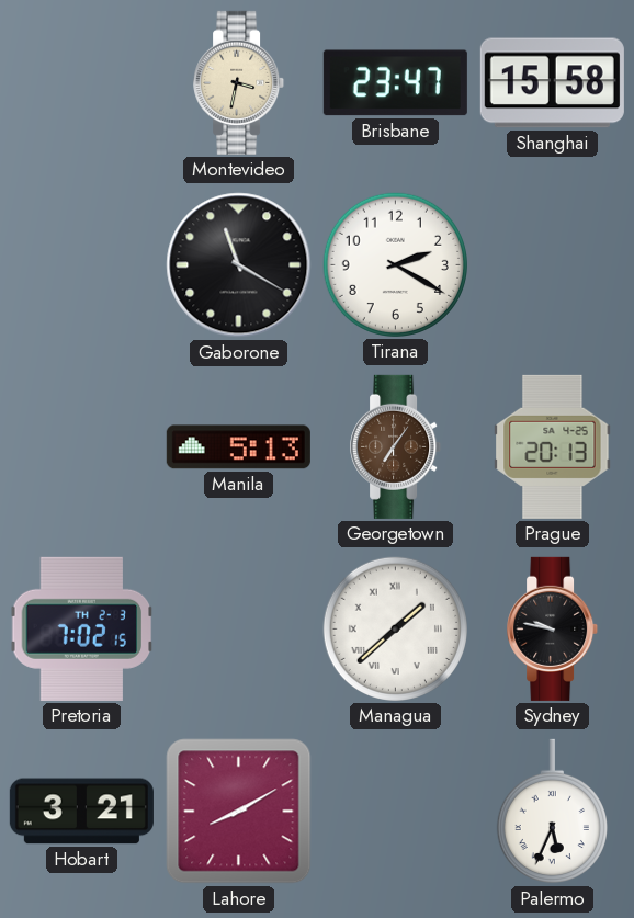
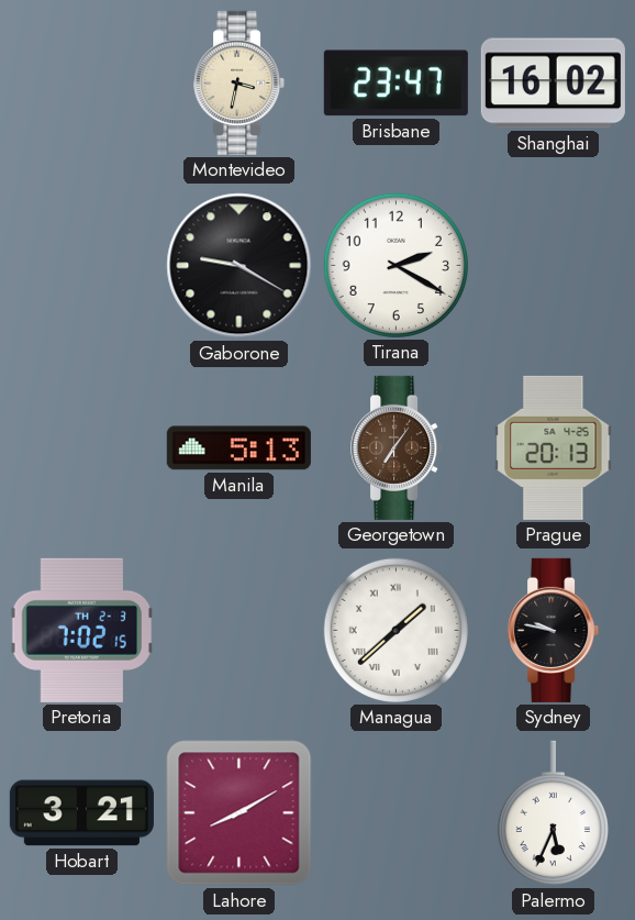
Shanghai: 15:58 -> 16:02
Gaborone: 11:20 -> 9:20
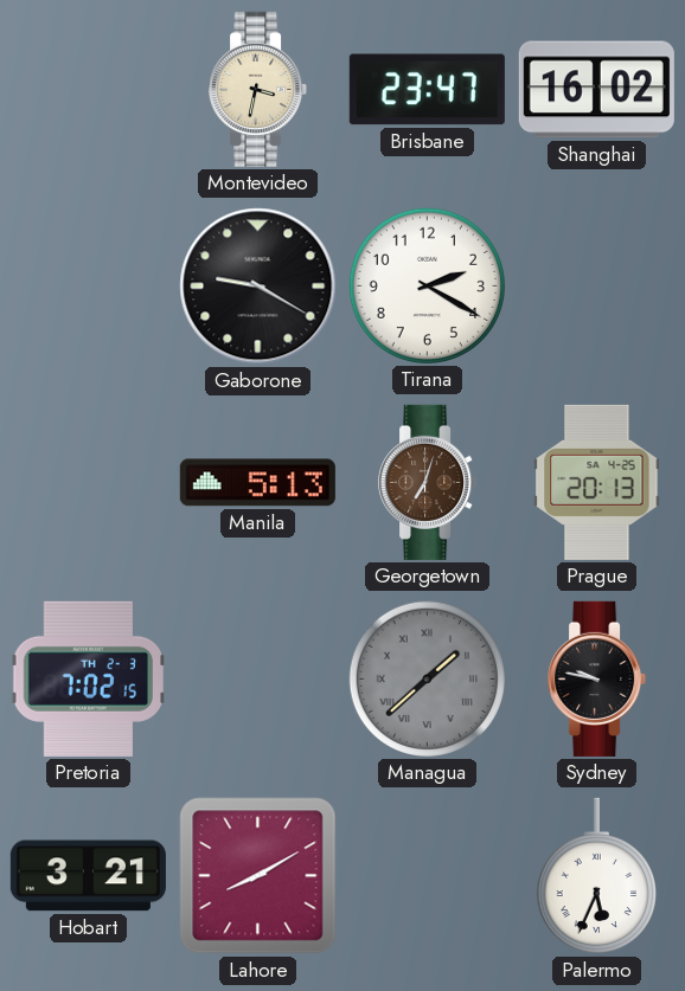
Georgetown: 7:06 -> 7:03
Managua dial: white -> grey
